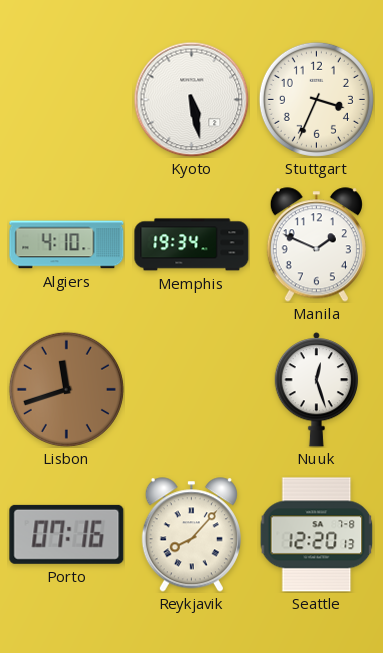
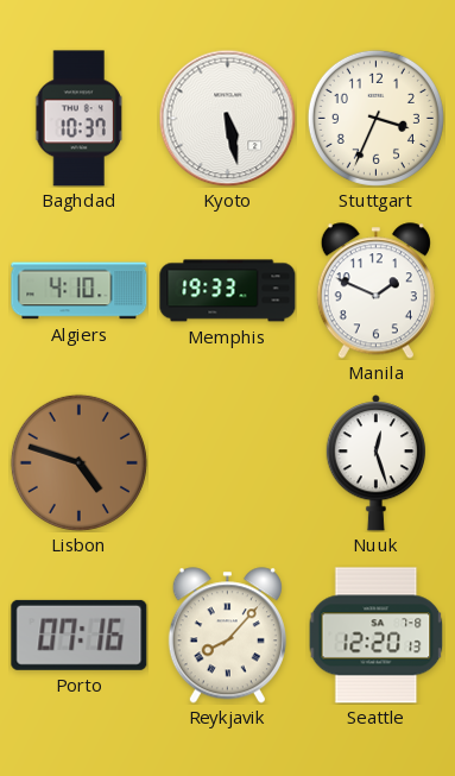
Baghdad: none -> 10:37
Memphis: 19:34 -> 19:33
Lisbon: 11:42 -> 4:48
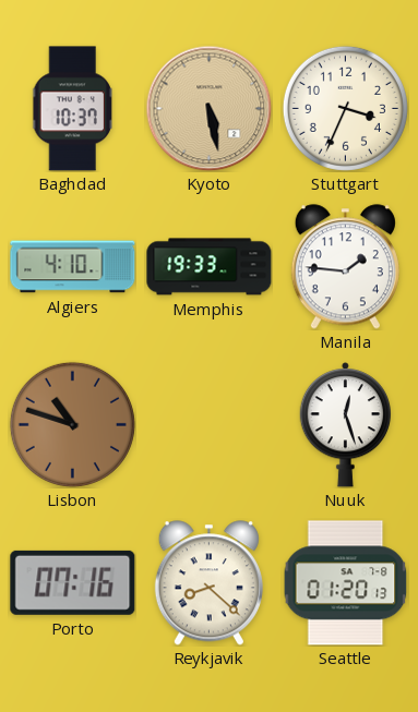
Kyoto dial: white -> champagne
Manila: 1:49 -> 1:46
Lisbon: 4:48 -> 10:48
Reykjavik: 8:07 -> 8:22
Seattle: 12:20 -> 01:20
